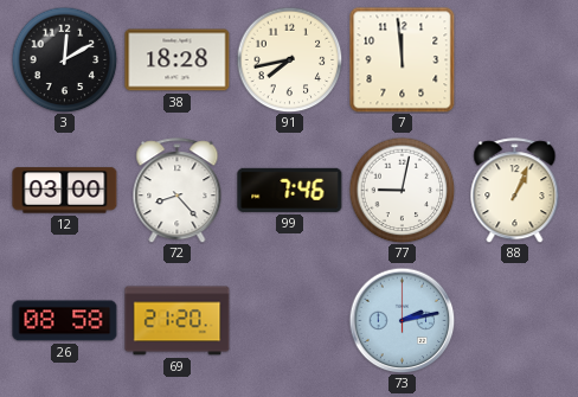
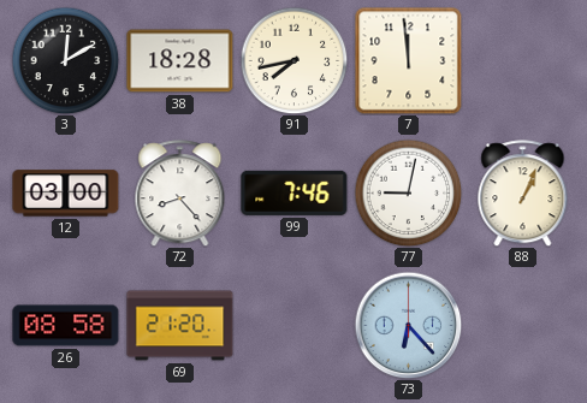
73: 2:13 -> 6:23
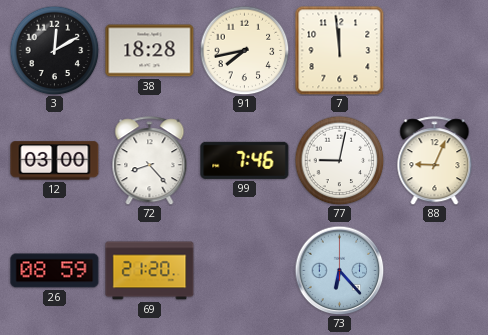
88: 1:04 -> 9:04
26: 08:58 -> 08:59
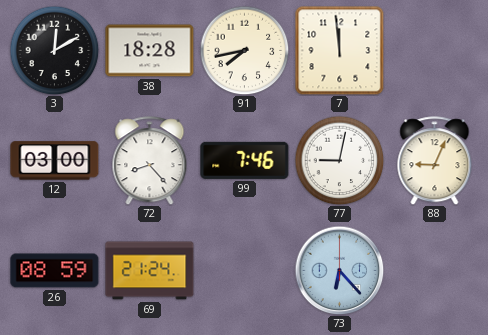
69: 21:20 -> 21:24
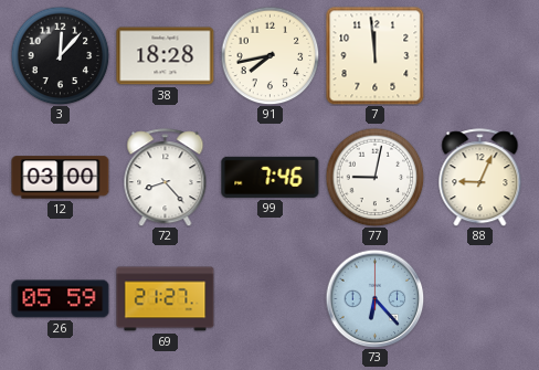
3: 12:10 -> 12:07
26: 08:59 -> 05:59
69: 21:24 -> 21:27
